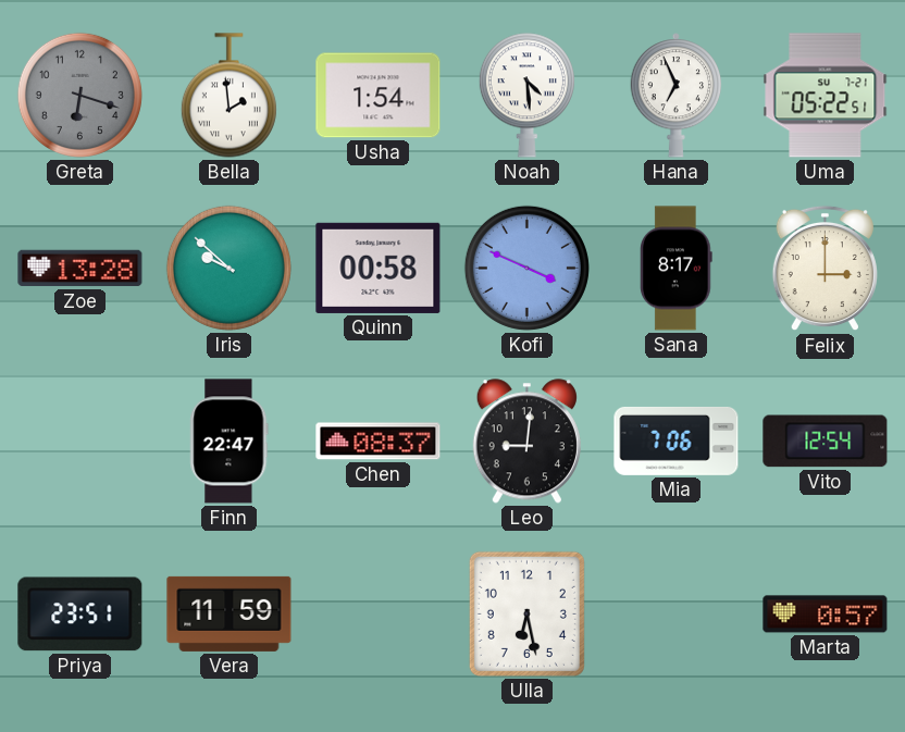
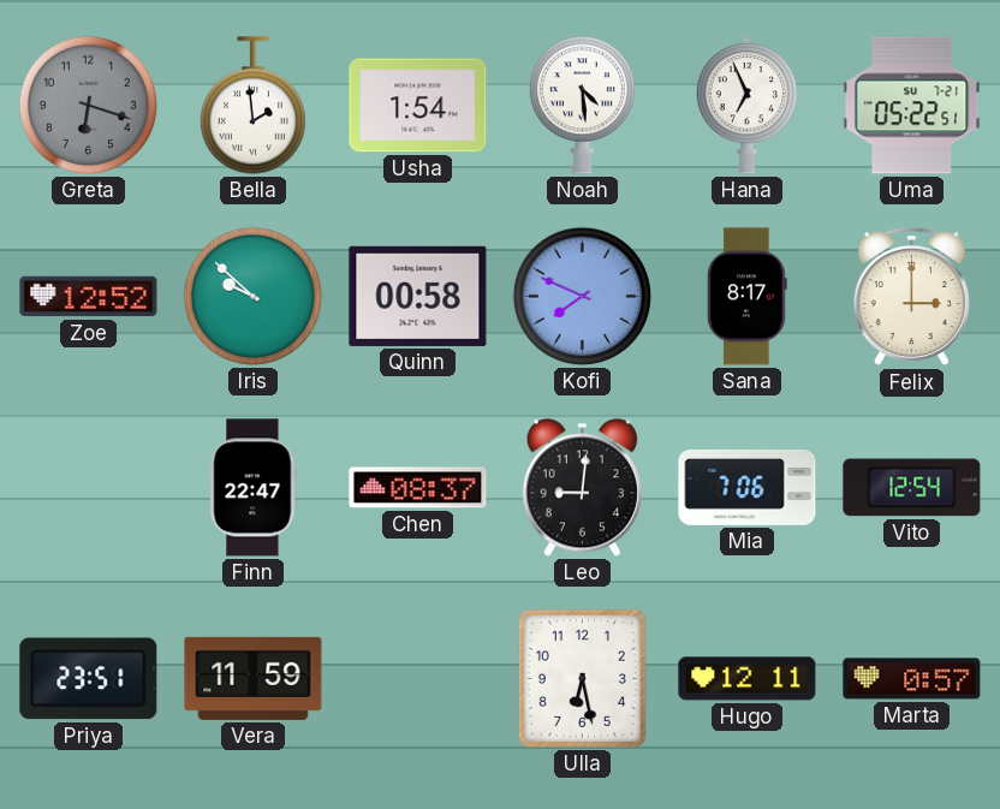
Zoe: 13:28 -> 12:52
Kofi: 3:49 -> 7:49
Hugo: none -> 12:11
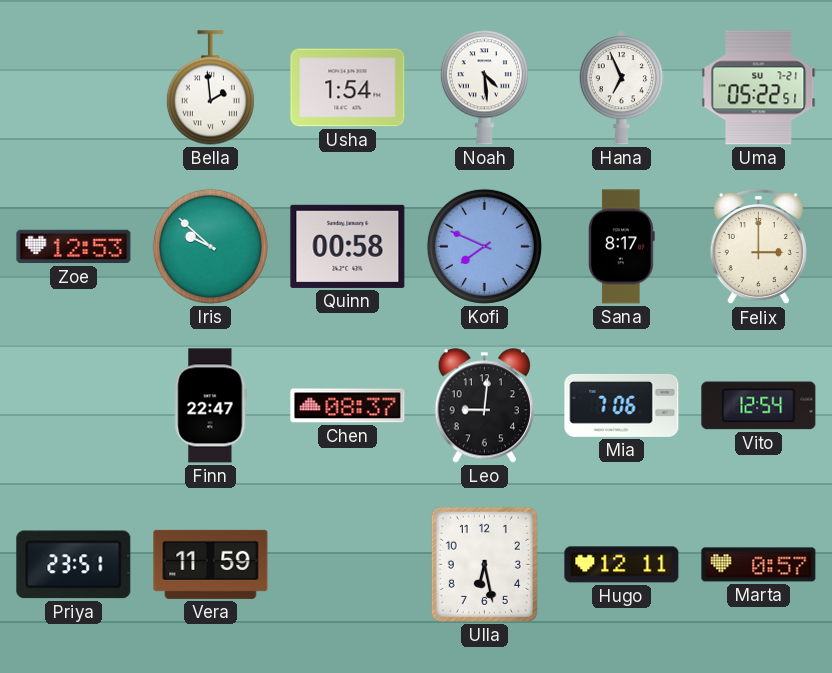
Greta: 6:18 -> none
Zoe: 12:52 -> 12:53
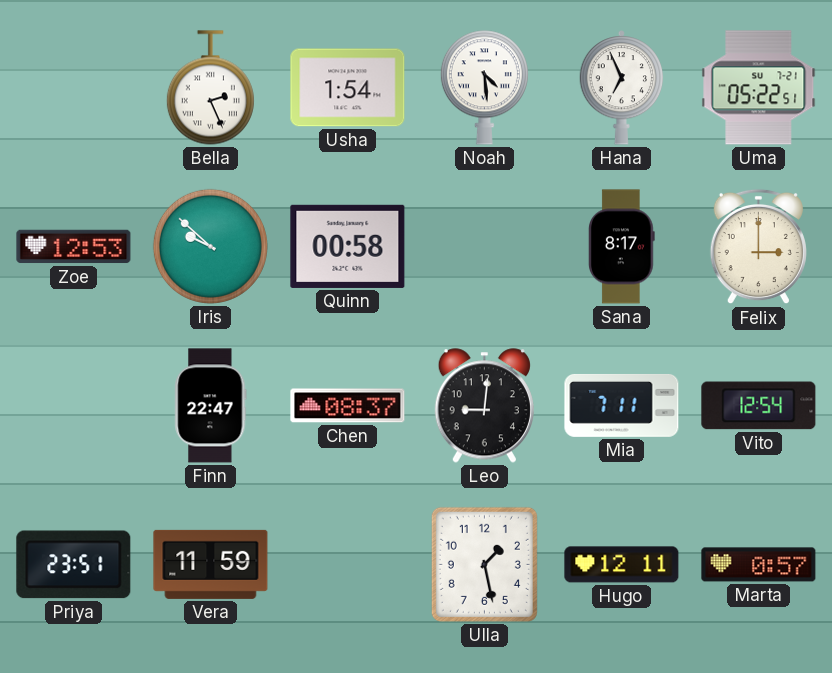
Bella: 1:59 -> 2:26
Kofi: 7:49 -> none
Mia: 7:06 -> 7:11
Ulla: 6:28 -> 1:28
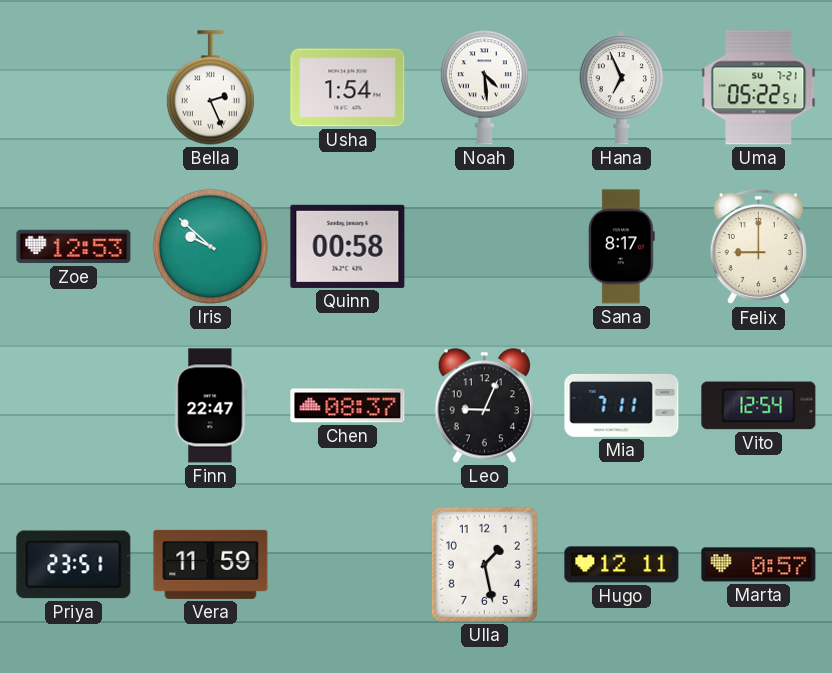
Felix: 3:00 -> 9:00
Leo: 9:01 -> 9:04
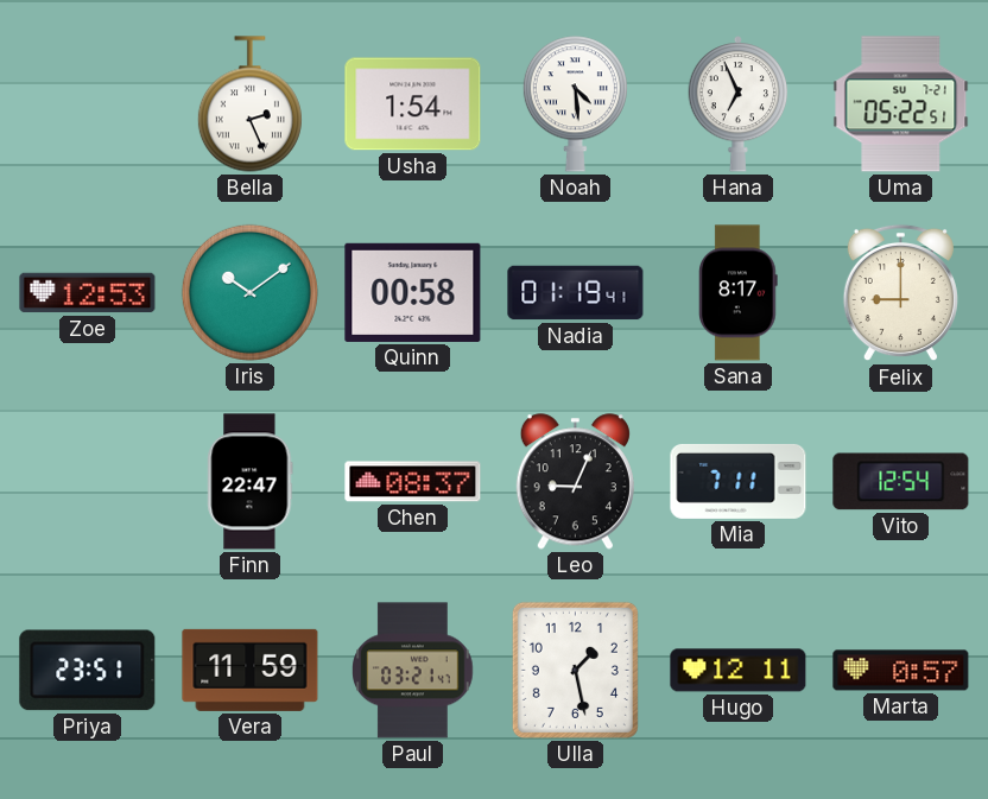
Iris: 9:52 -> 10:09
Nadia: none -> 01:19
Paul: none -> 03:21
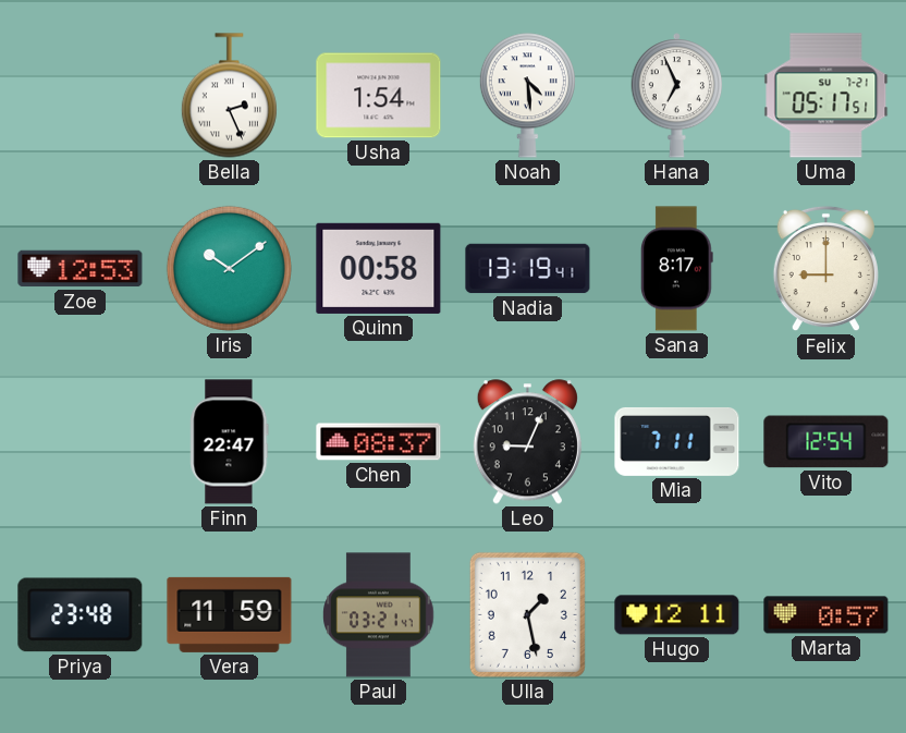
Uma: 05:22 -> 05:17
Nadia: 01:19 -> 13:19
Priya: 23:51 -> 23:48
